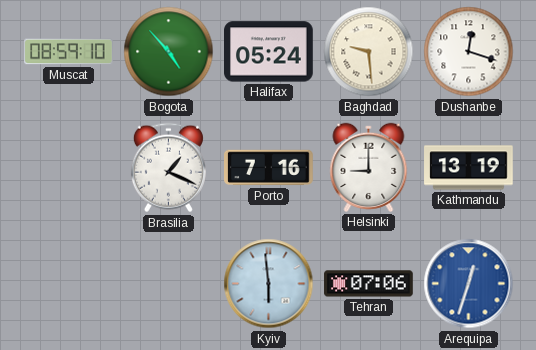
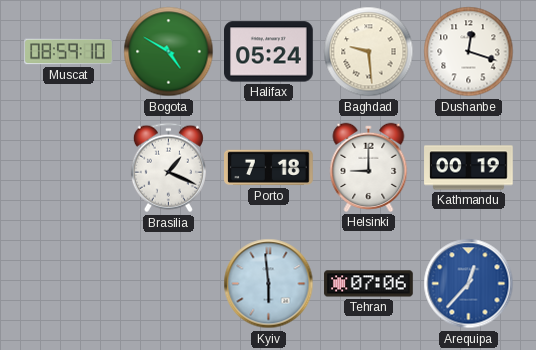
Bogota: 4:53 -> 4:50
Porto: 7:16 -> 7:18
Kathmandu: 13:19 -> 00:19
Arequipa: 12:33 -> 12:37
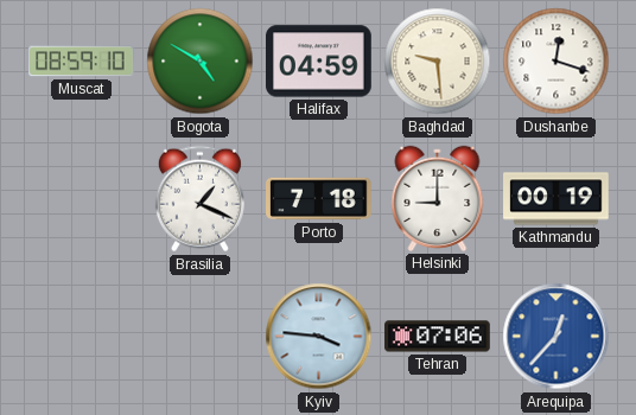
Halifax: 05:24 -> 04:59
Kyiv: 5:59 -> 3:46
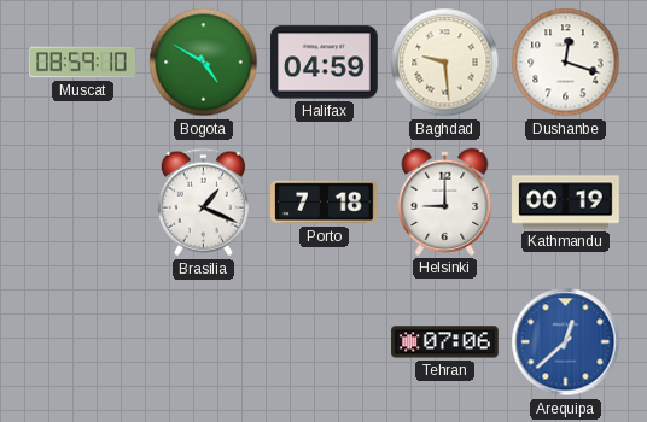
Kyiv: 3:46 -> none
Arequipa: 12:37 -> 12:38
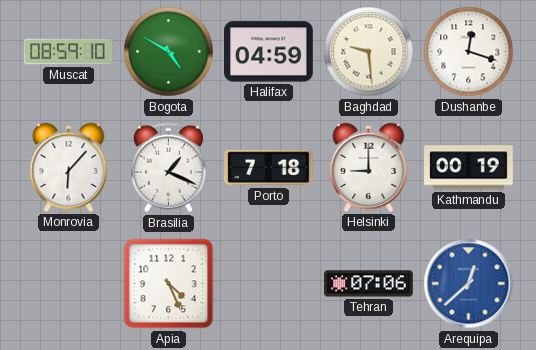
Monrovia: none -> 6:07
Apia: none -> 4:26
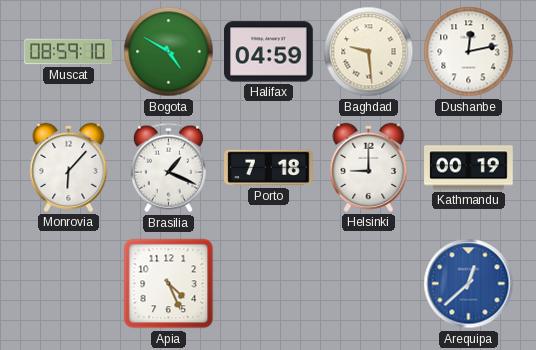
Dushanbe: 12:18 -> 12:13
Tehran: 07:06 -> none
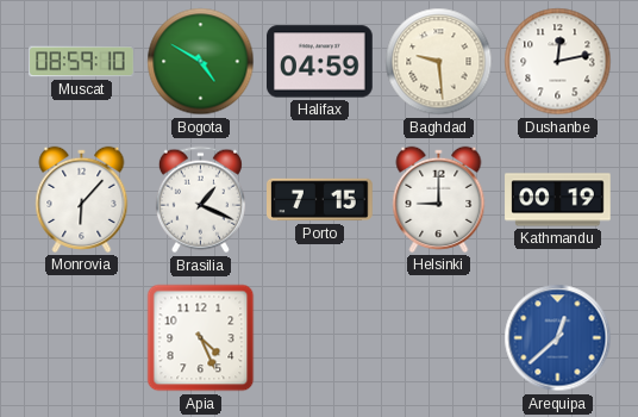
Porto: 7:18 -> 7:15
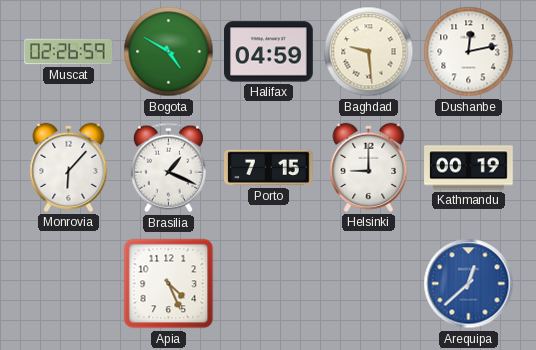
Muscat: 08:59 -> 02:26
